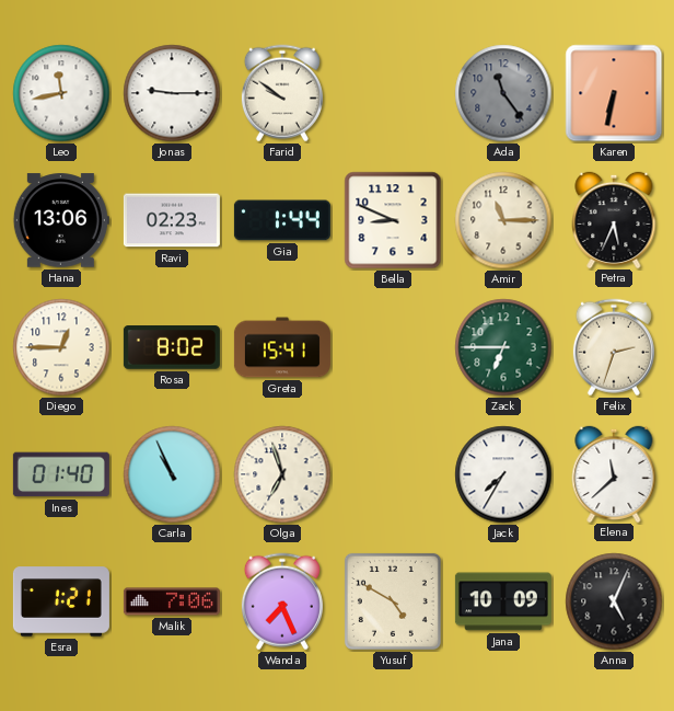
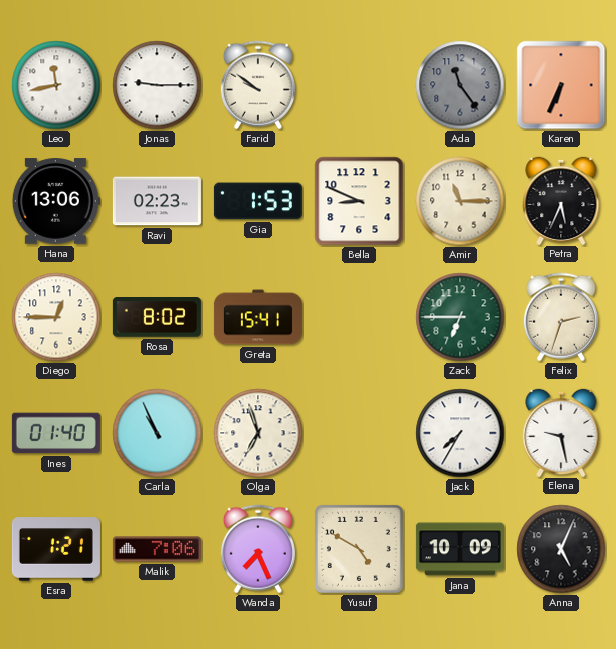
Karen: 6:32 -> 6:34
Gia: 1:44 -> 1:53
Elena: 11:38 -> 9:28
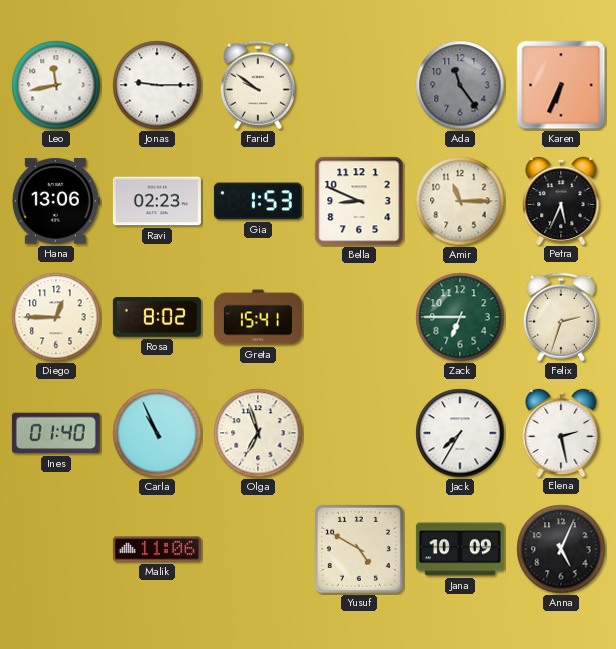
Elena: 9:28 -> 2:28
Esra: 1:21 -> none
Malik: 7:06 -> 11:06
Wanda: 7:26 -> none
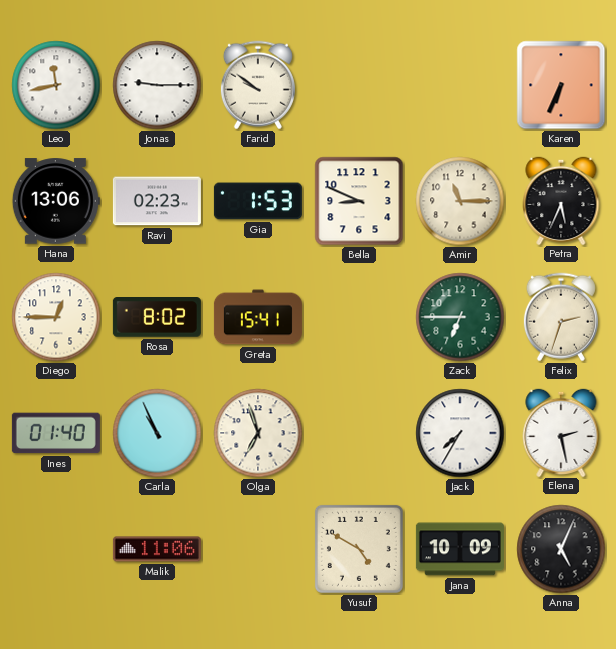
Ada: 11:24 -> none
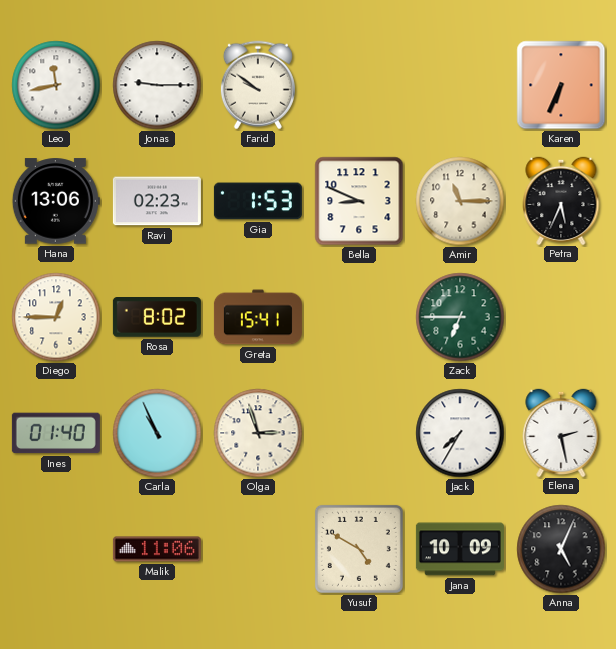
Felix: 2:33 -> none
Olga: 6:57 -> 2:57
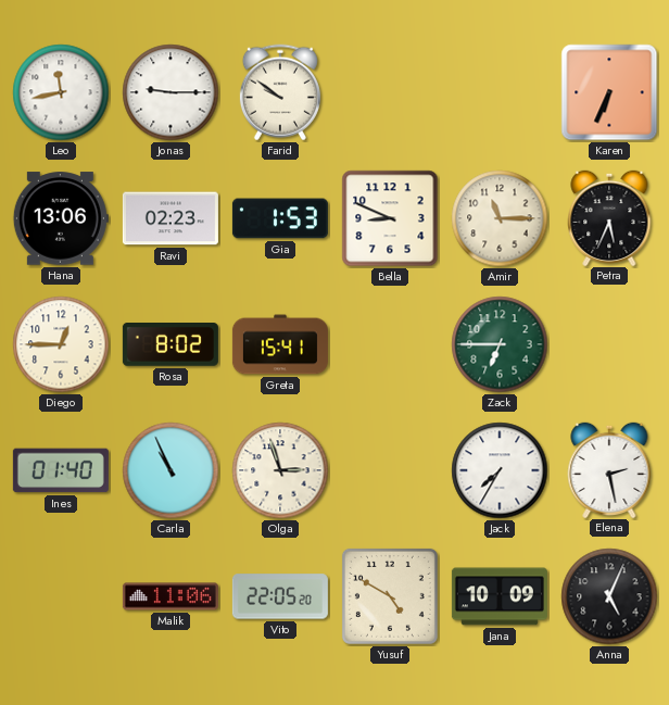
Vito: none -> 22:05
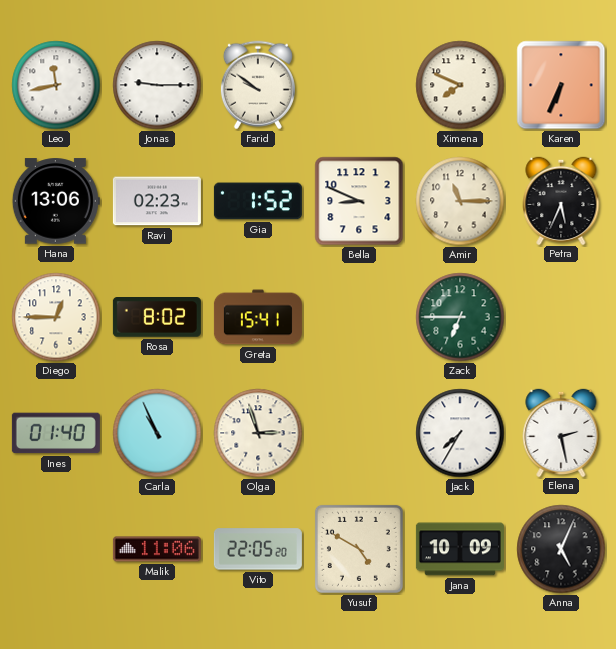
Ximena: none -> 7:49
Gia: 1:53 -> 1:52
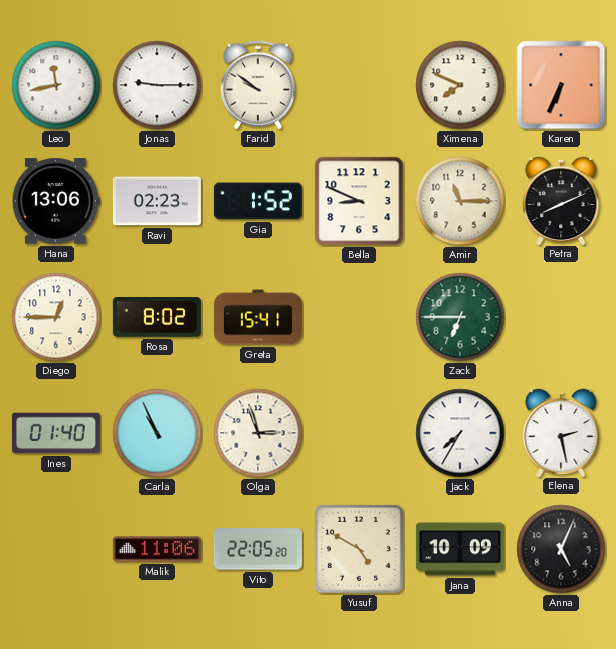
Petra: 5:34 -> 8:11
